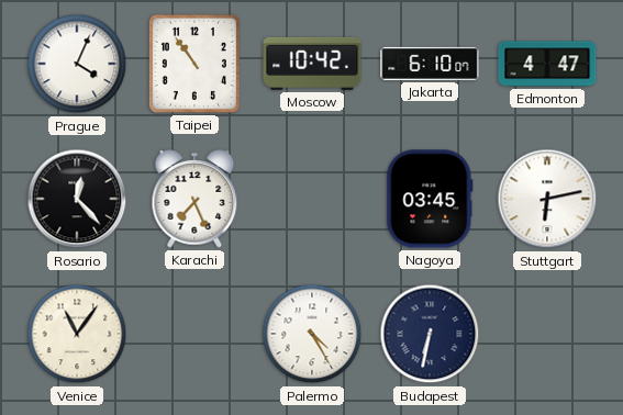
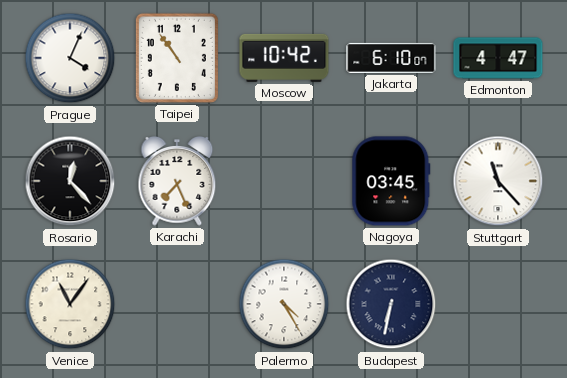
Stuttgart: 6:13 -> 11:23
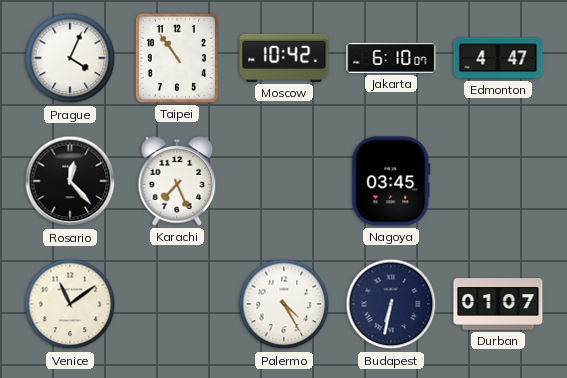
Stuttgart: 11:23 -> none
Venice: 11:06 -> 11:09
Durban: none -> 01:07
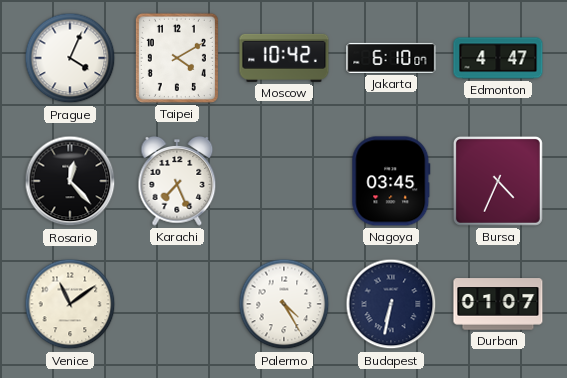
Taipei: 10:54 -> 4:10
Bursa: none -> 4:34
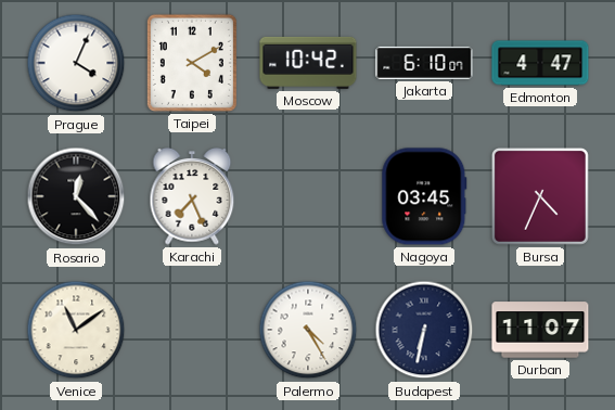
Durban: 01:07 -> 11:07
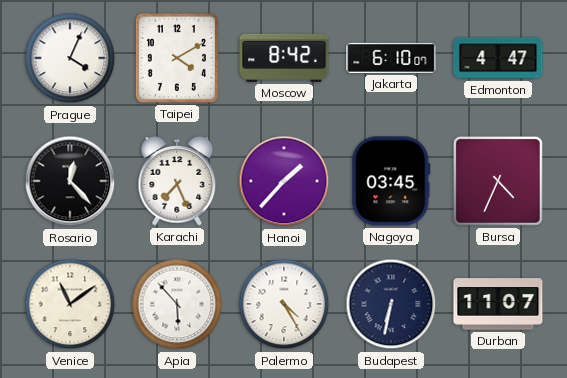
Moscow: 10:42 -> 8:42
Hanoi: none -> 1:37
Apia: none -> 5:53
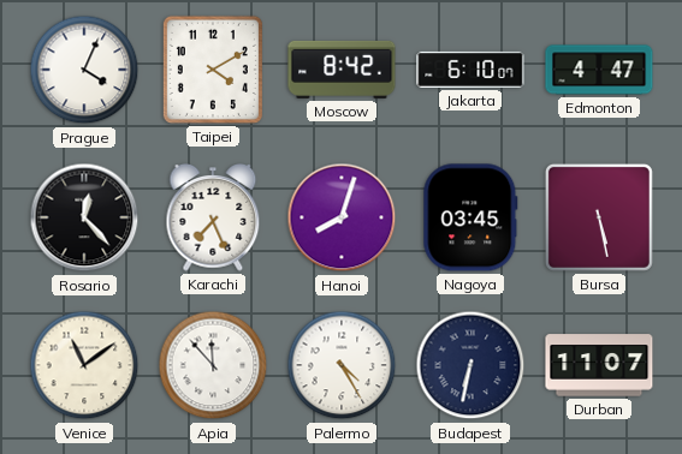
Hanoi: 1:37 -> 8:03
Bursa: 4:34 -> 5:28
Apia: 5:53 -> 11:53
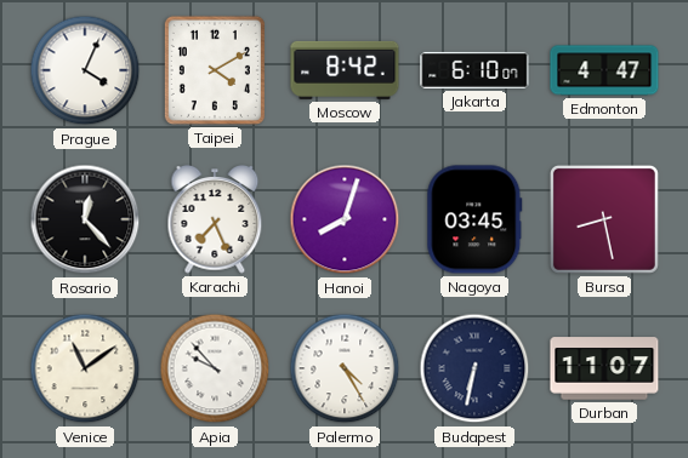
Bursa: 5:28 -> 8:28
Apia: 11:53 -> 9:53
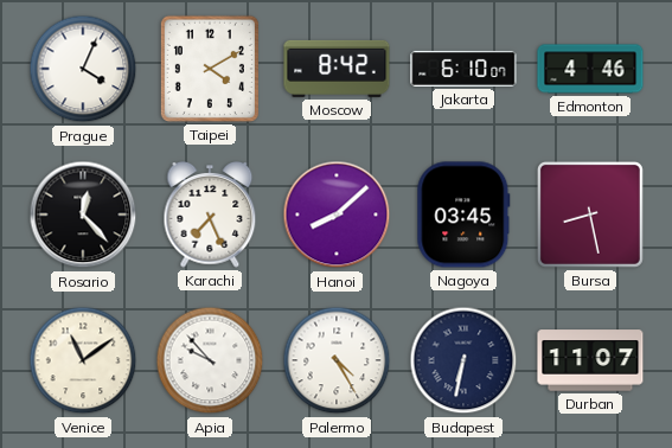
Edmonton: 4:47 -> 4:46
Hanoi: 8:03 -> 8:08
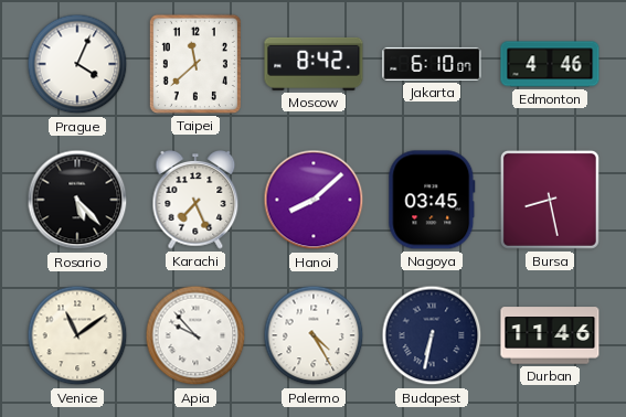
Taipei: 4:10 -> 11:38
Rosario: 12:23 -> 5:23
Durban: 11:07 -> 11:46
